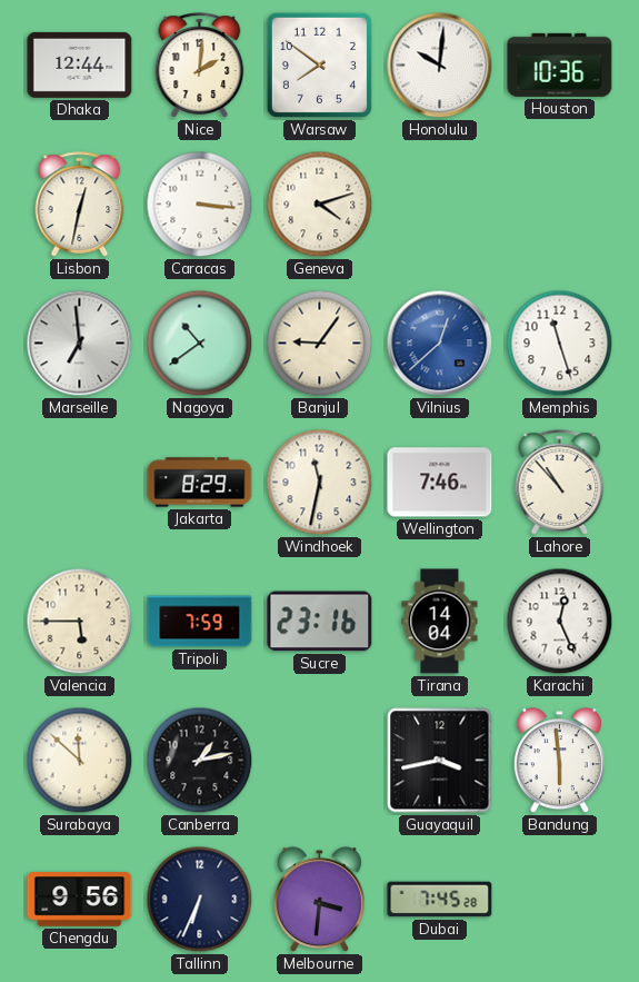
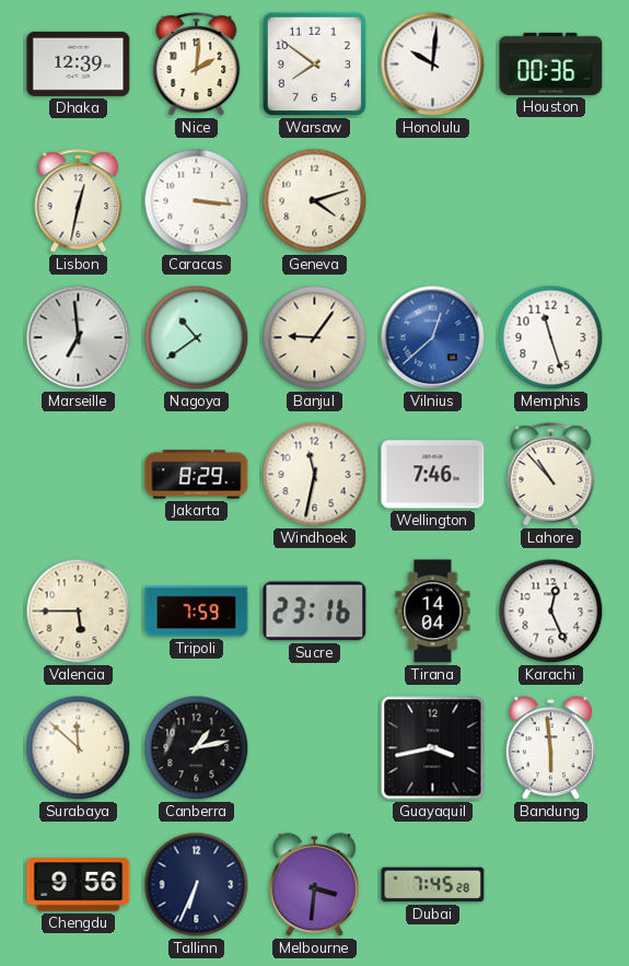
Dhaka: 12:44 -> 12:39
Houston: 10:36 -> 00:36
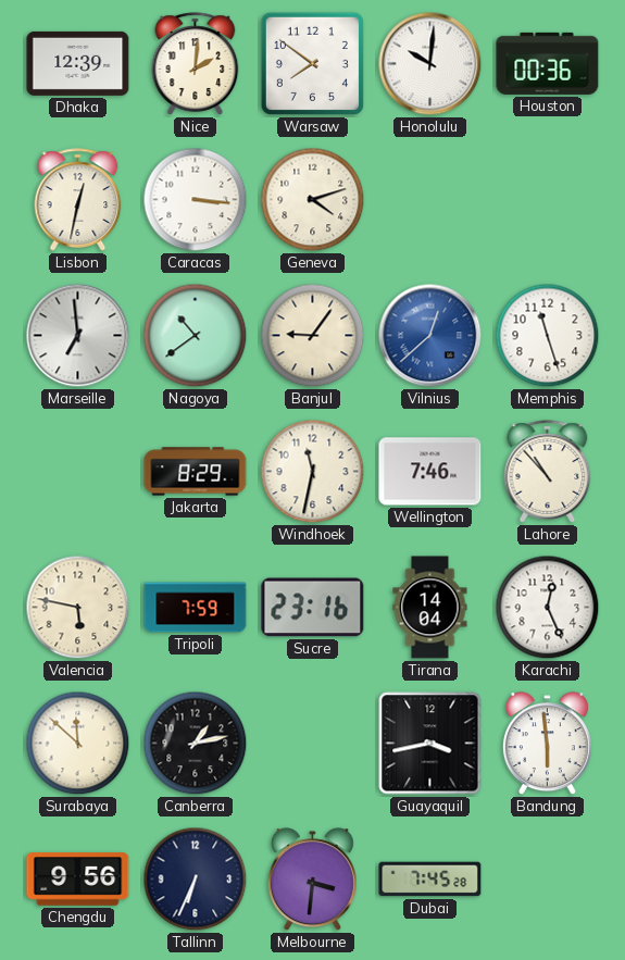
Valencia: 5:45 -> 5:47
